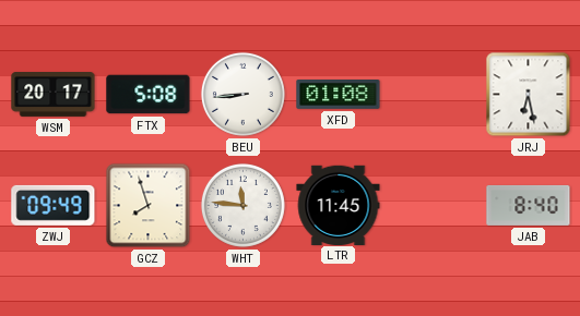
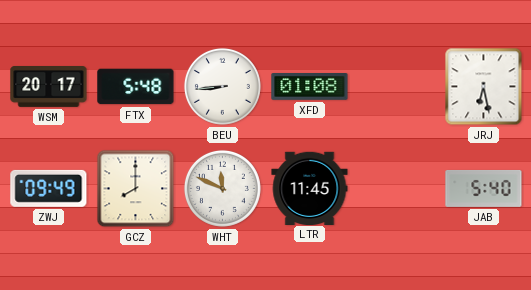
FTX: 5:08 -> 5:48
GCZ: 7:57 -> 8:00
WHT: 11:46 -> 11:49
JAB: 8:40 -> 5:40
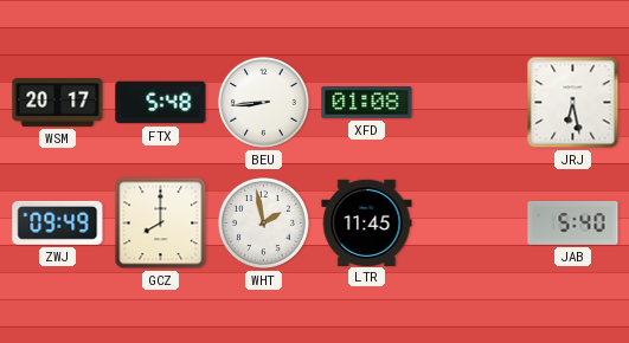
WHT: 11:49 -> 1:58
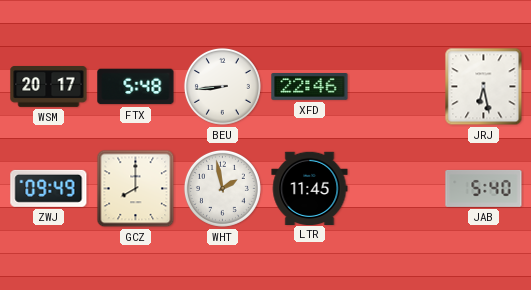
XFD: 01:08 -> 22:46
